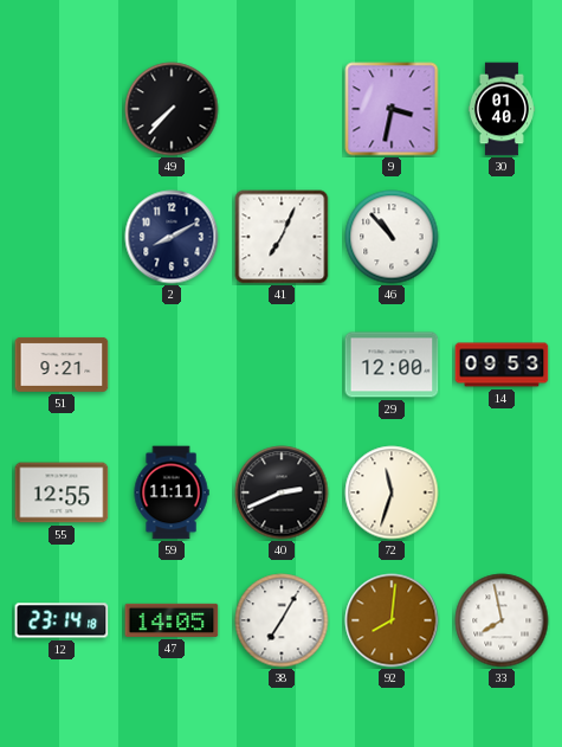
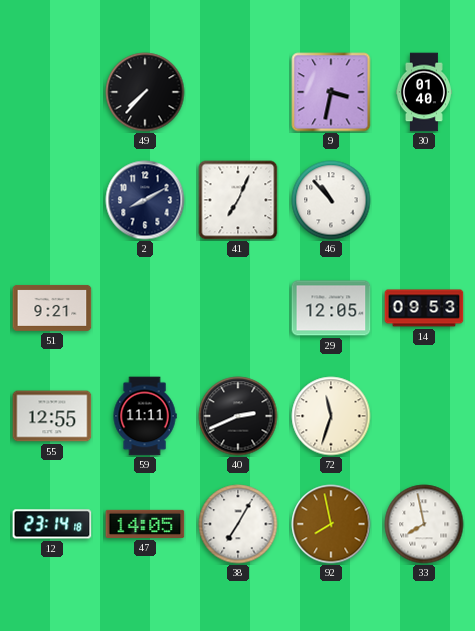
29: 12:00 -> 12:05
92: 8:01 -> 7:58
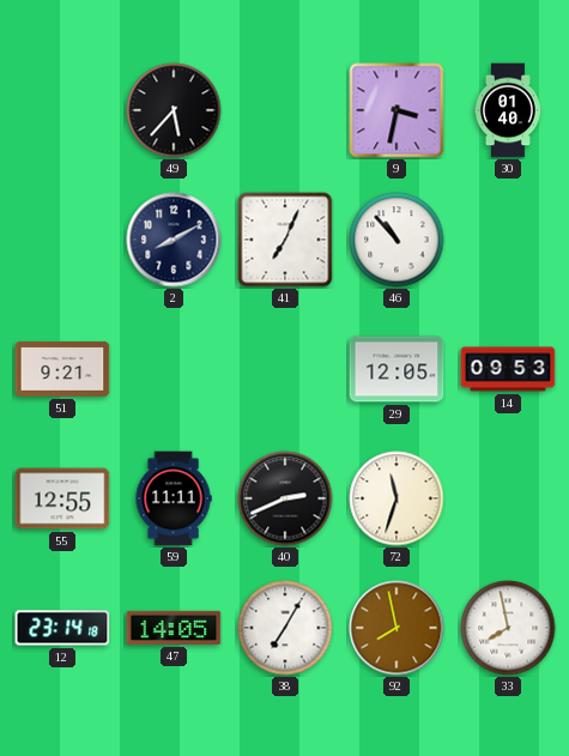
49: 7:37 -> 5:37
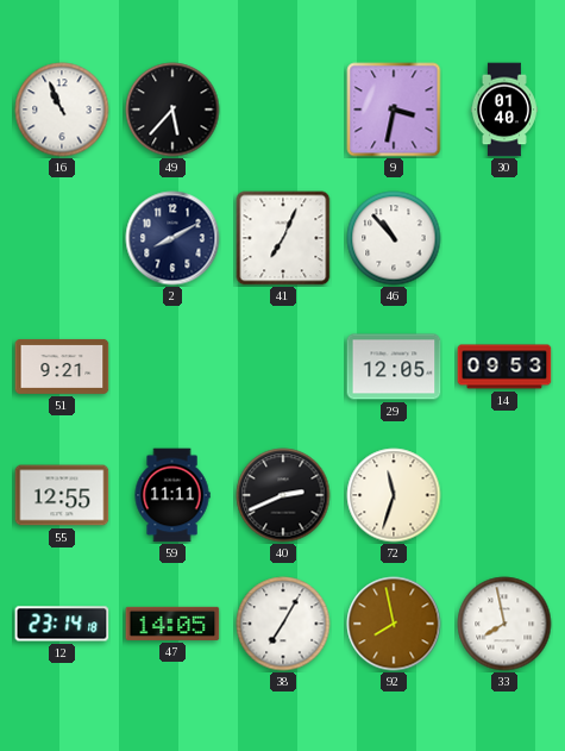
16: none -> 10:56
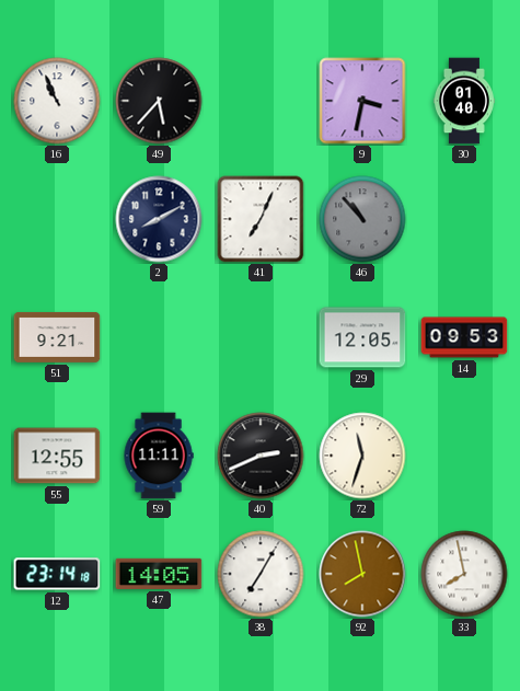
46 dial: white -> grey
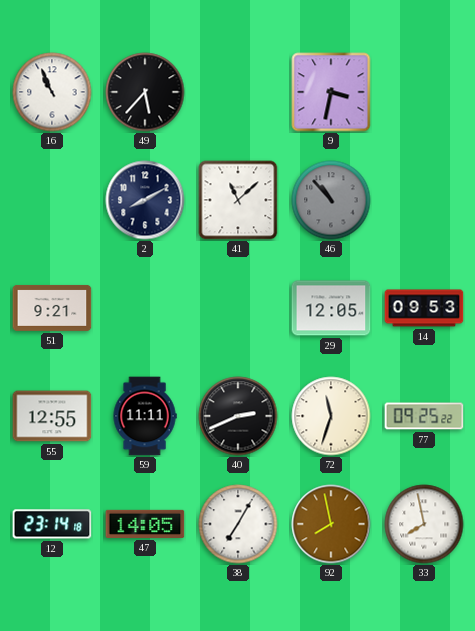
30: 01:40 -> none
41: 7:04 -> 11:08
77: none -> 09:25
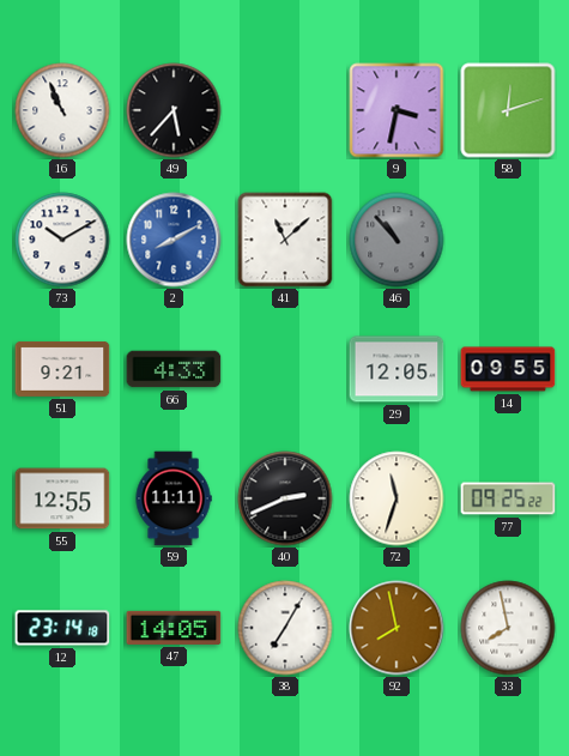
58: none -> 12:12
73: none -> 10:10
2 dial: navy -> blue
66: none -> 4:33
14: 09:53 -> 09:55
